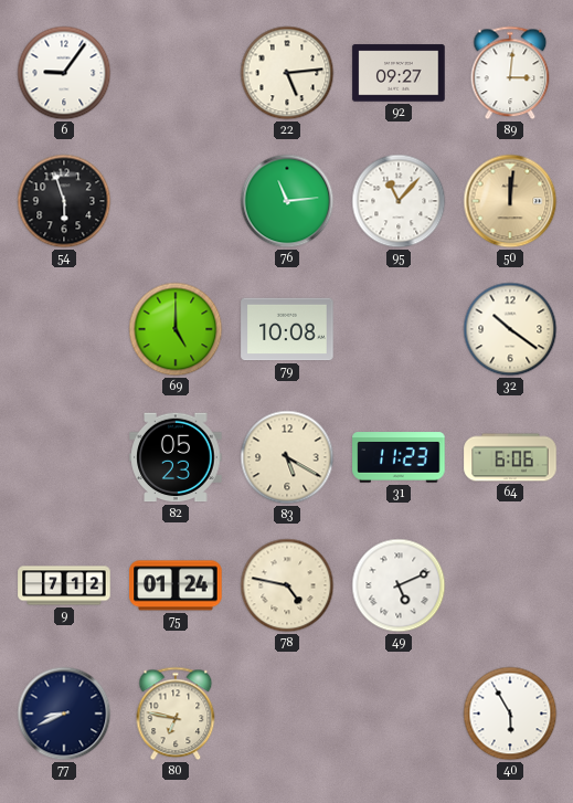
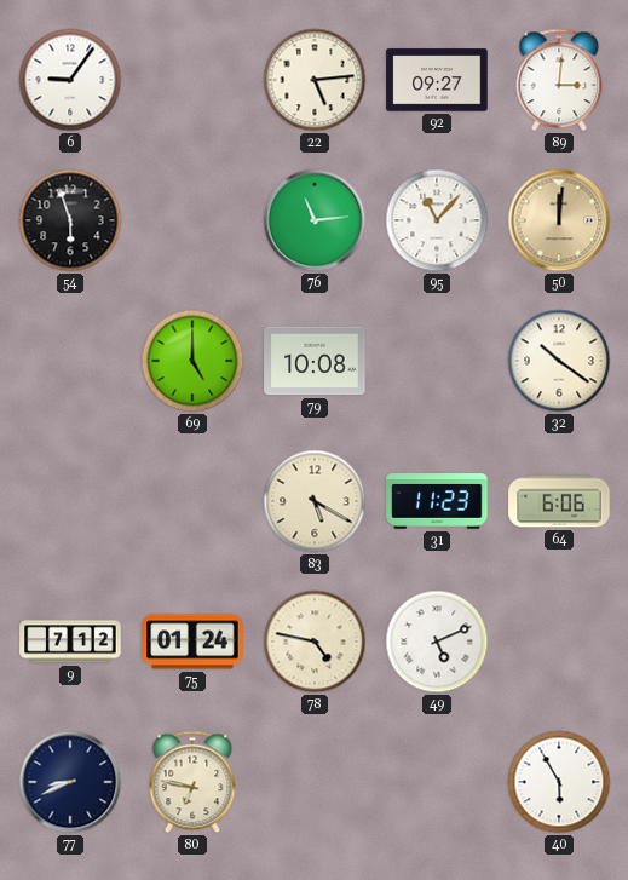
82: 05:23 -> none
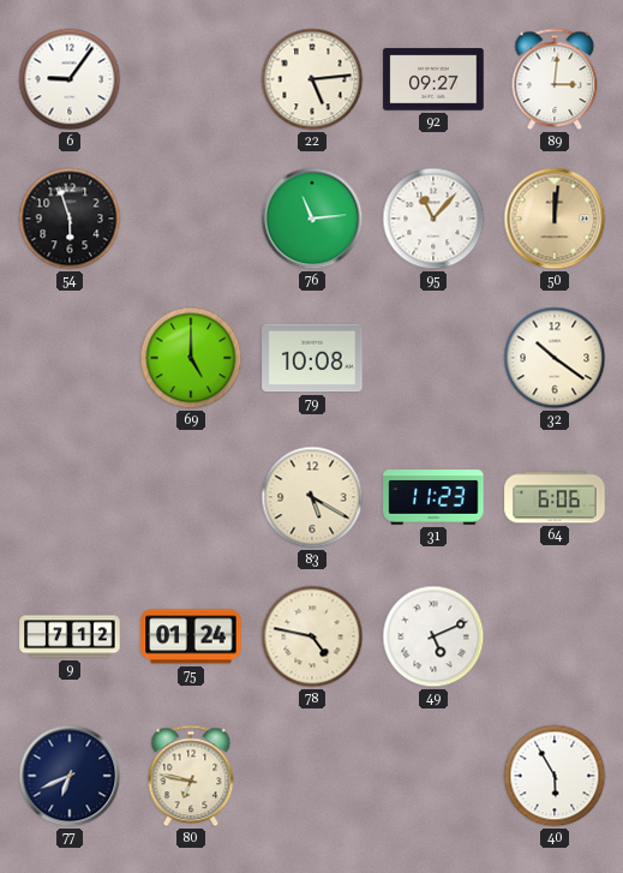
77: 8:41 -> 6:41
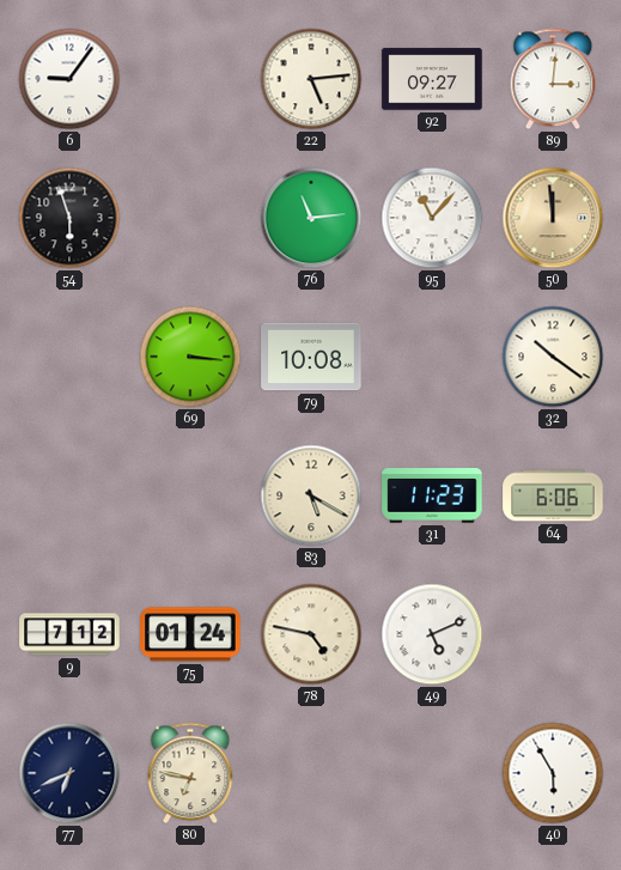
50: 12:01 -> 11:59
69: 5:00 -> 3:16
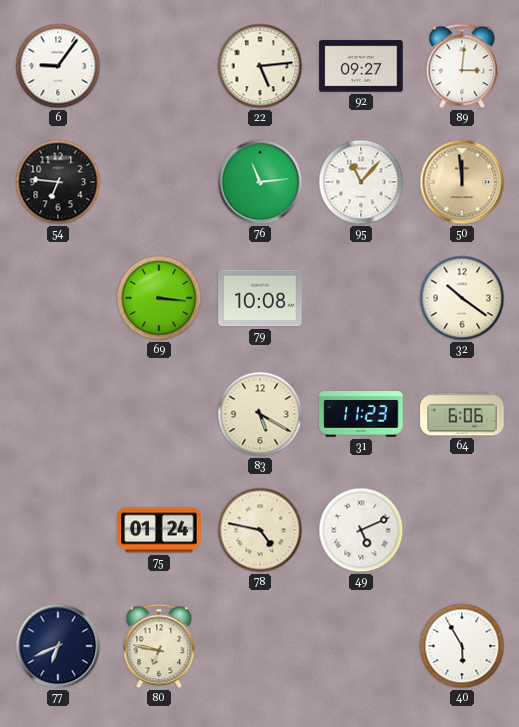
54: 5:57 -> 6:46
9: 7:12 -> none
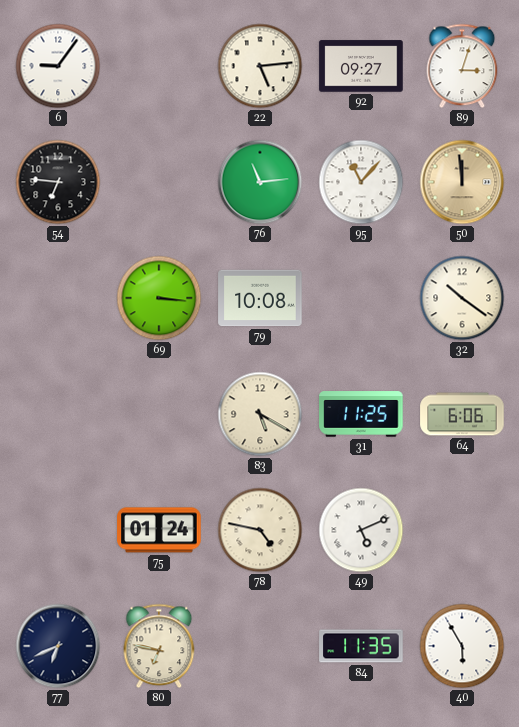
89: 3:01 -> 3:03
31: 11:23 -> 11:25
84: none -> 11:35
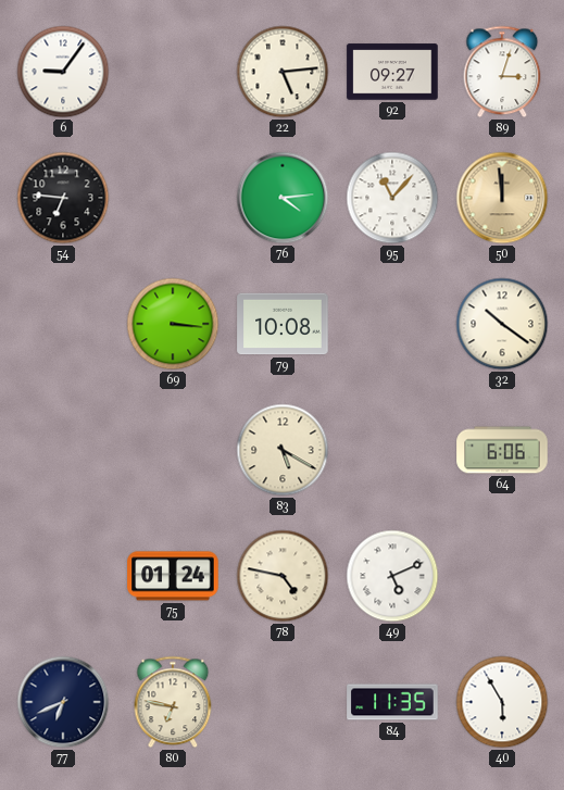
76: 11:14 -> 4:14
31: 11:25 -> none
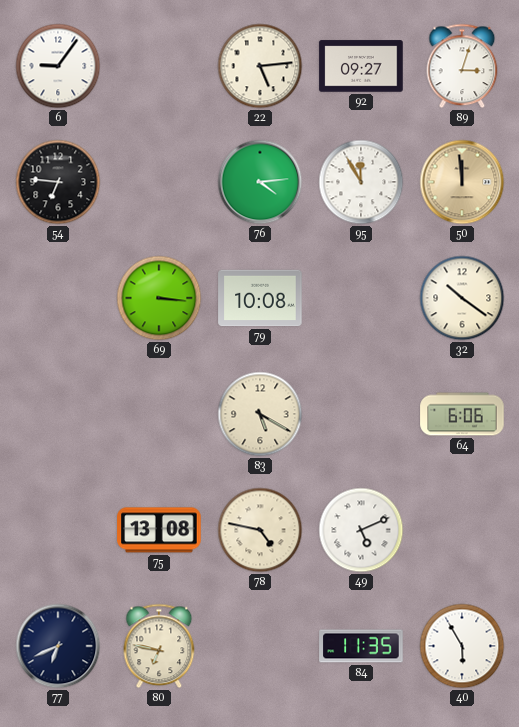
95: 11:07 -> 11:55
75: 01:24 -> 13:08
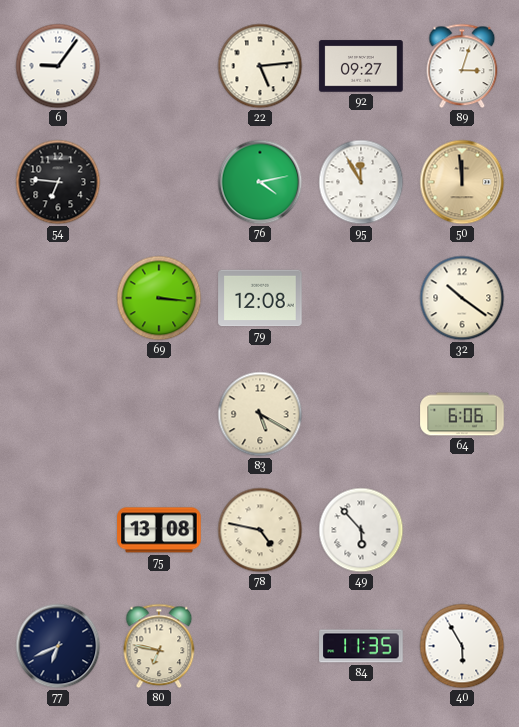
76: 4:14 -> 4:13
79: 10:08 -> 12:08
49: 5:11 -> 5:53
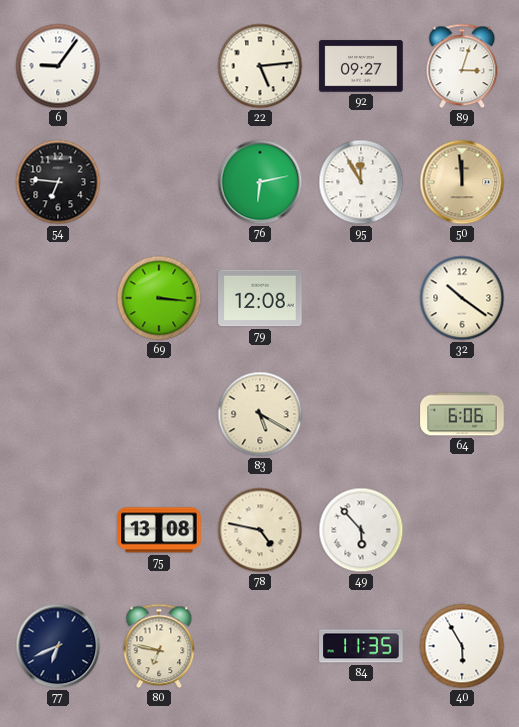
76: 4:13 -> 6:13
